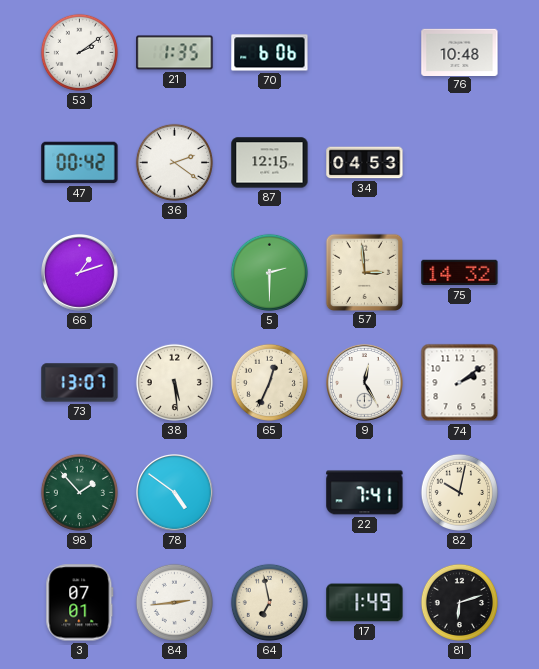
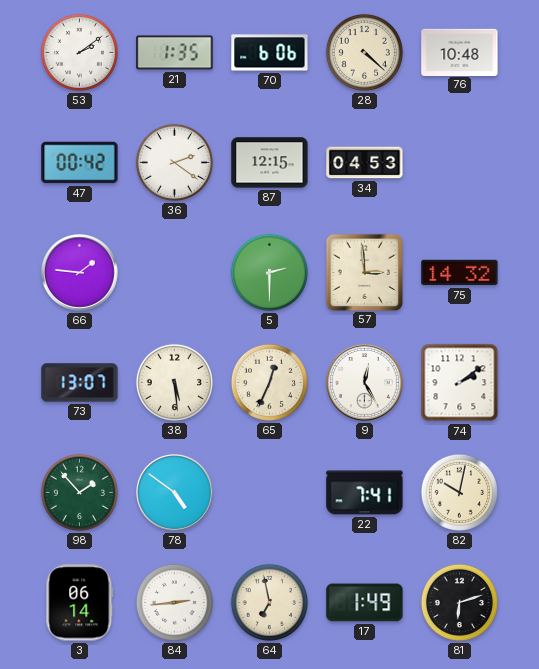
28: none -> 4:22
66: 1:12 -> 1:46
3: 07:01 -> 06:14
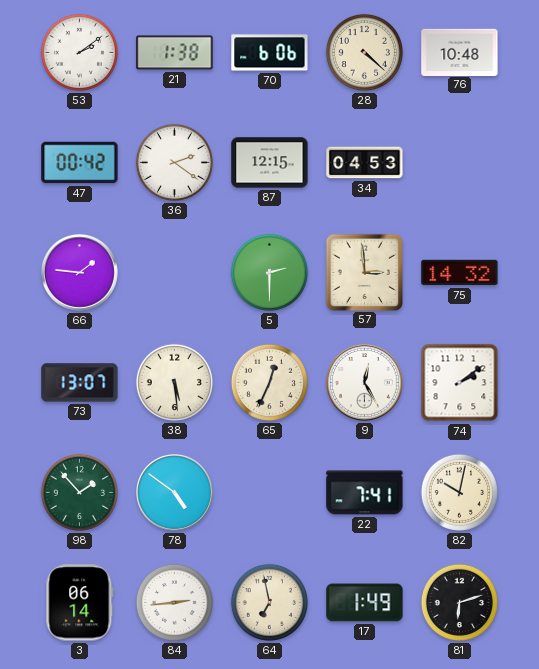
21: 1:35 -> 1:38
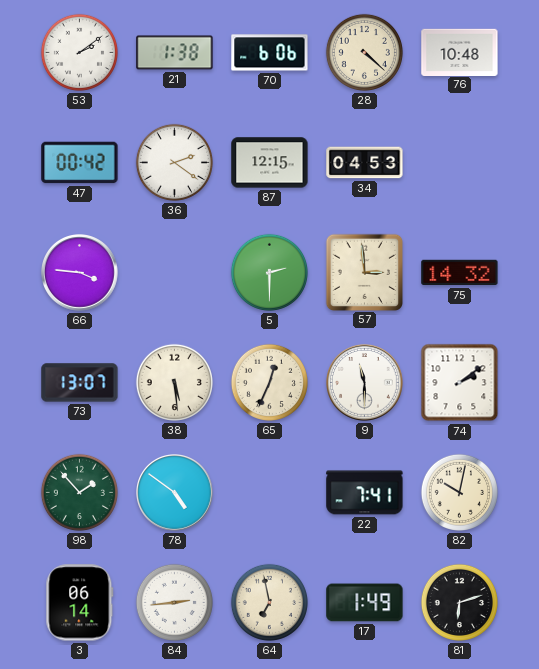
66: 1:46 -> 3:46
9: 12:25 -> 11:30
